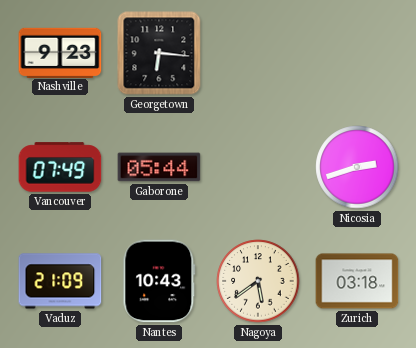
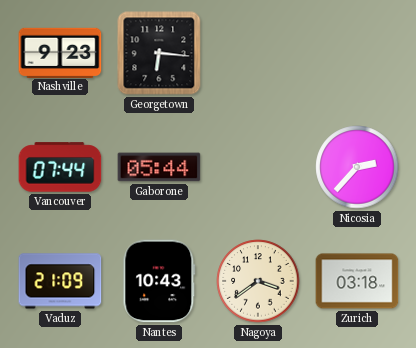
Vancouver: 07:49 -> 07:44
Nicosia: 2:42 -> 2:37
Nagoya: 5:39 -> 3:39
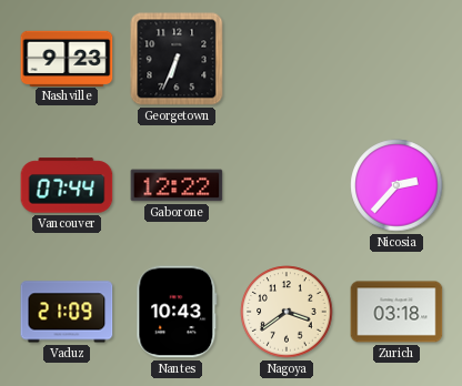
Georgetown: 6:16 -> 6:34
Gaborone: 05:44 -> 12:22
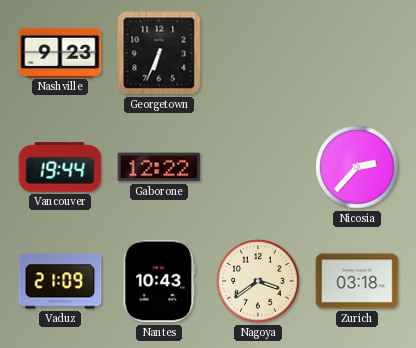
Vancouver: 07:44 -> 19:44
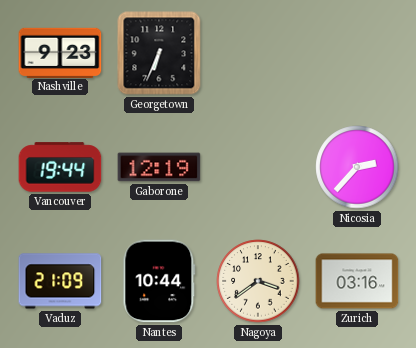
Gaborone: 12:22 -> 12:19
Nantes: 10:43 -> 10:44
Zurich: 03:18 -> 03:16
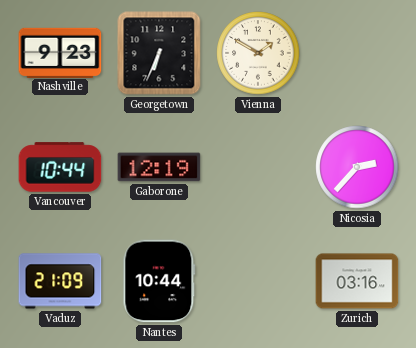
Vienna: none -> 1:50
Vancouver: 19:44 -> 10:44
Nagoya: 3:39 -> none
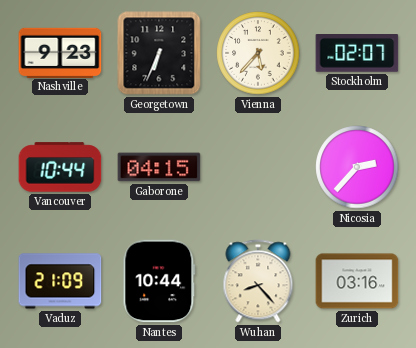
Vienna: 1:50 -> 5:37
Stockholm: none -> 02:07
Gaborone: 12:19 -> 04:15
Wuhan: none -> 8:23
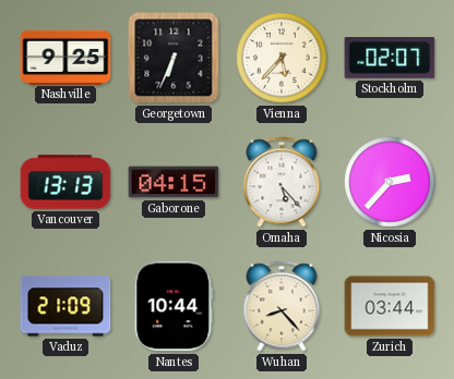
Nashville: 9:23 -> 9:25
Vancouver: 10:44 -> 13:13
Omaha: none -> 5:23
Zurich: 03:16 -> 03:44
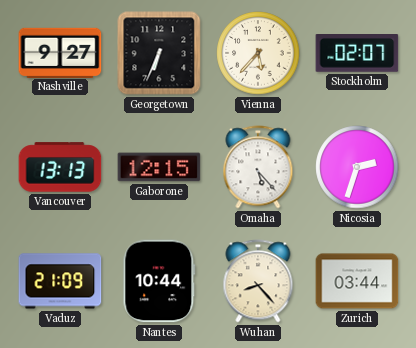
Nashville: 9:25 -> 9:27
Gaborone: 04:15 -> 12:15
Nicosia: 2:37 -> 2:33
